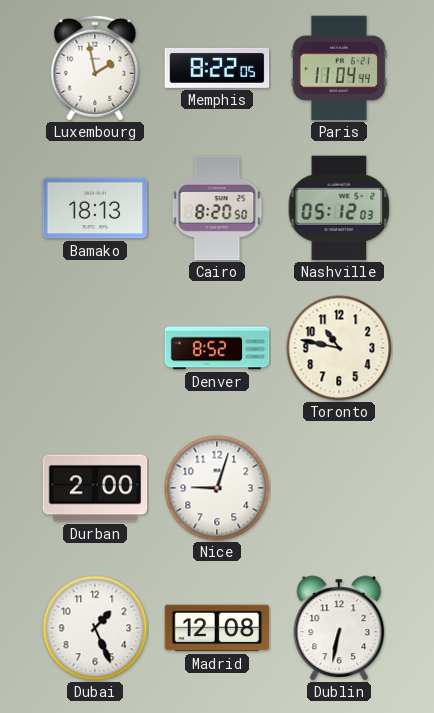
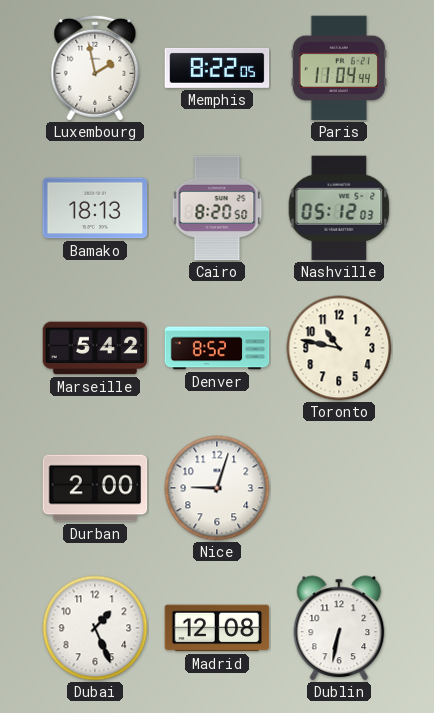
Marseille: none -> 5:42
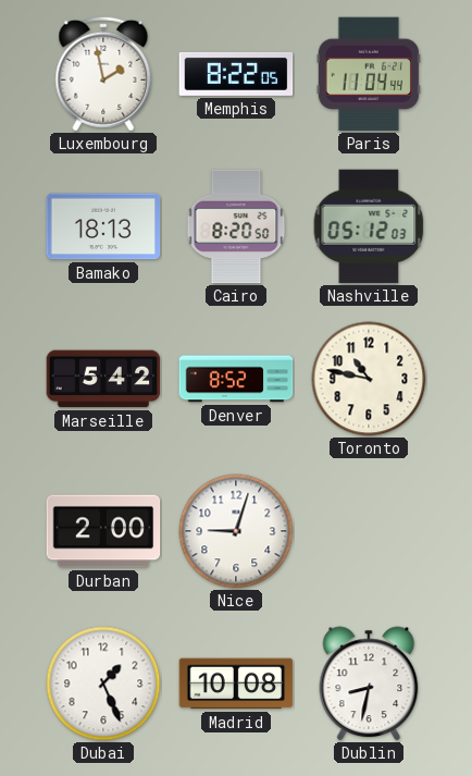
Madrid: 12:08 -> 10:08
Dublin: 6:32 -> 8:32
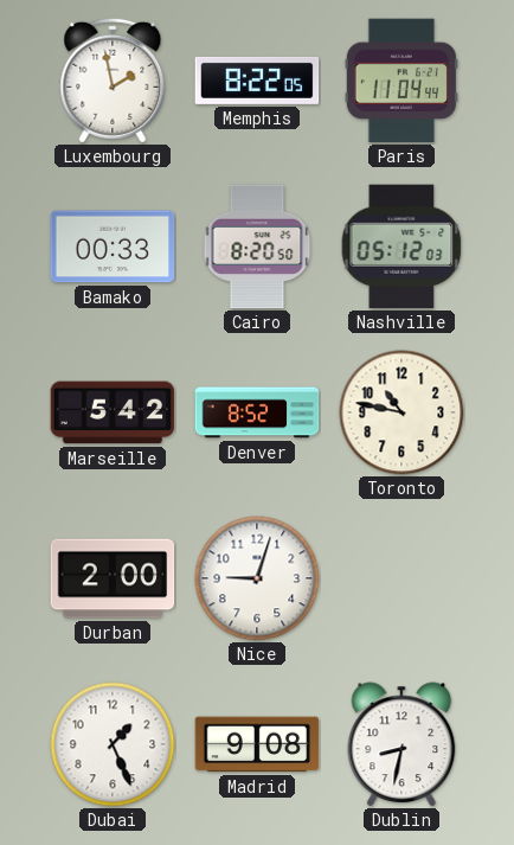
Bamako: 18:13 -> 00:33
Madrid: 10:08 -> 9:08
